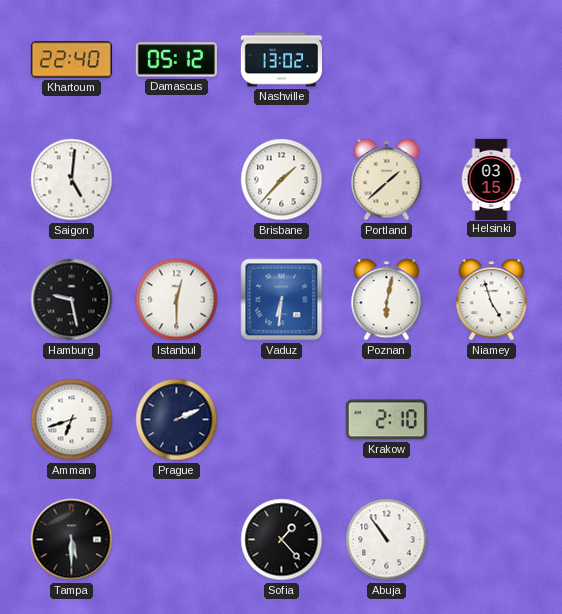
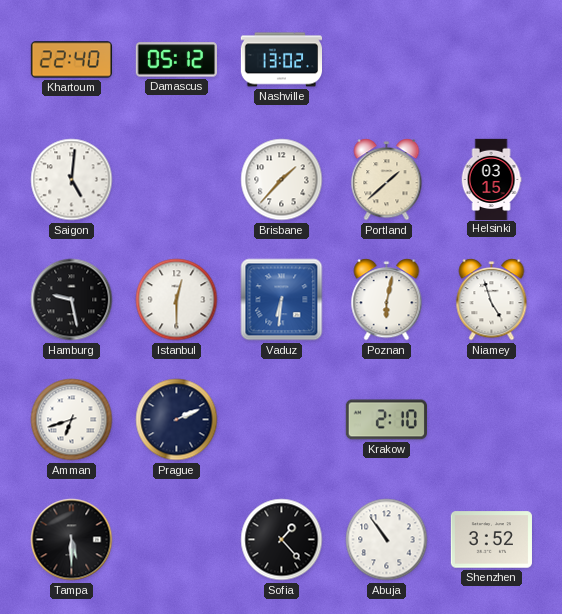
Shenzhen: none -> 3:52
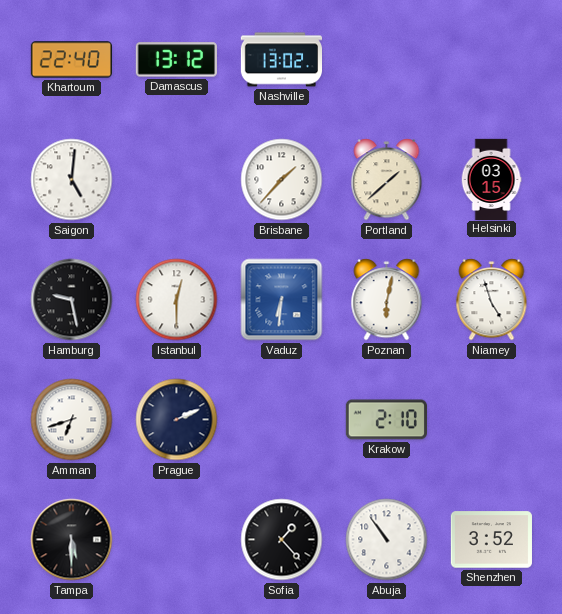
Damascus: 05:12 -> 13:12
